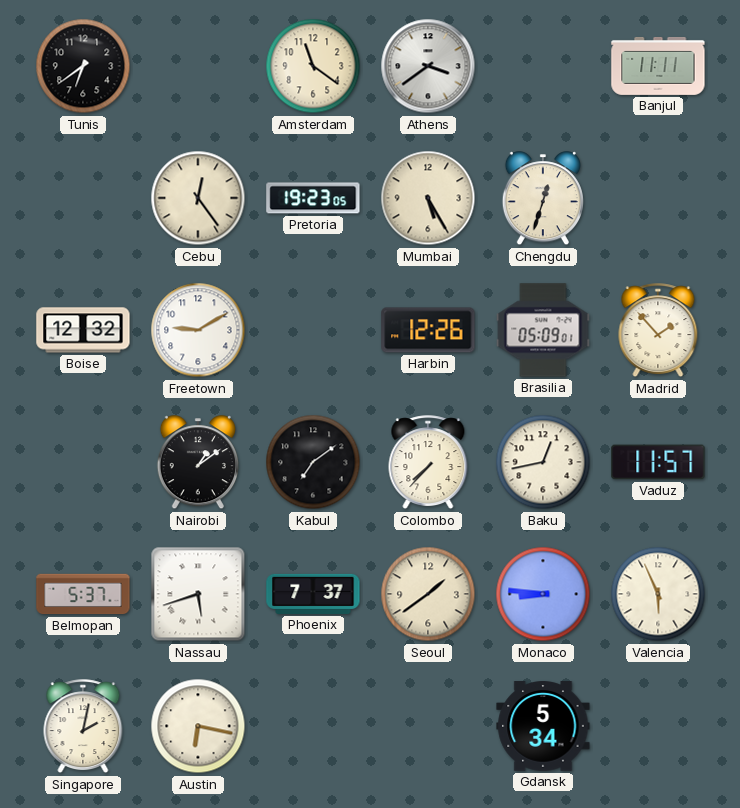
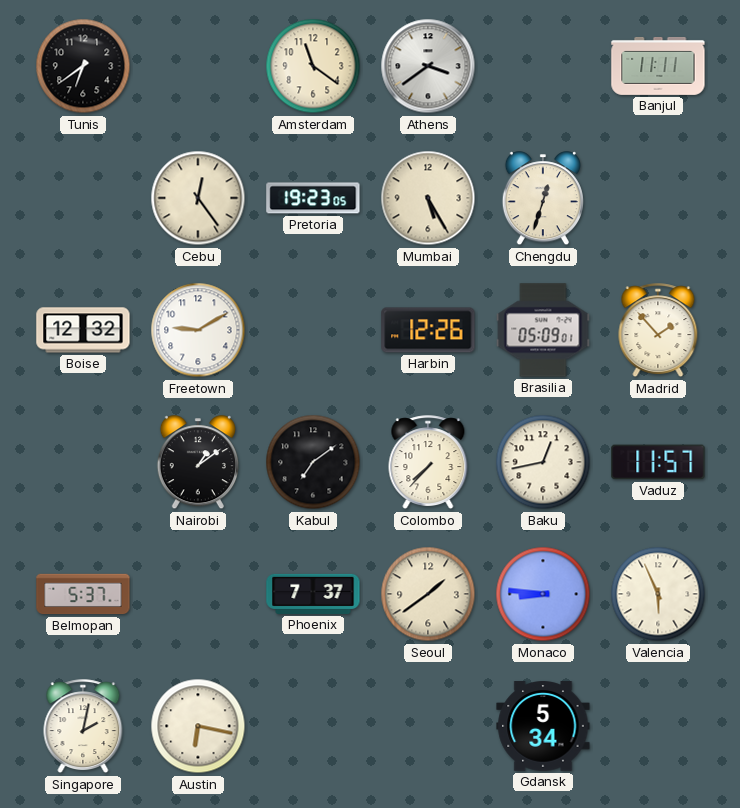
Nassau: 5:42 -> none
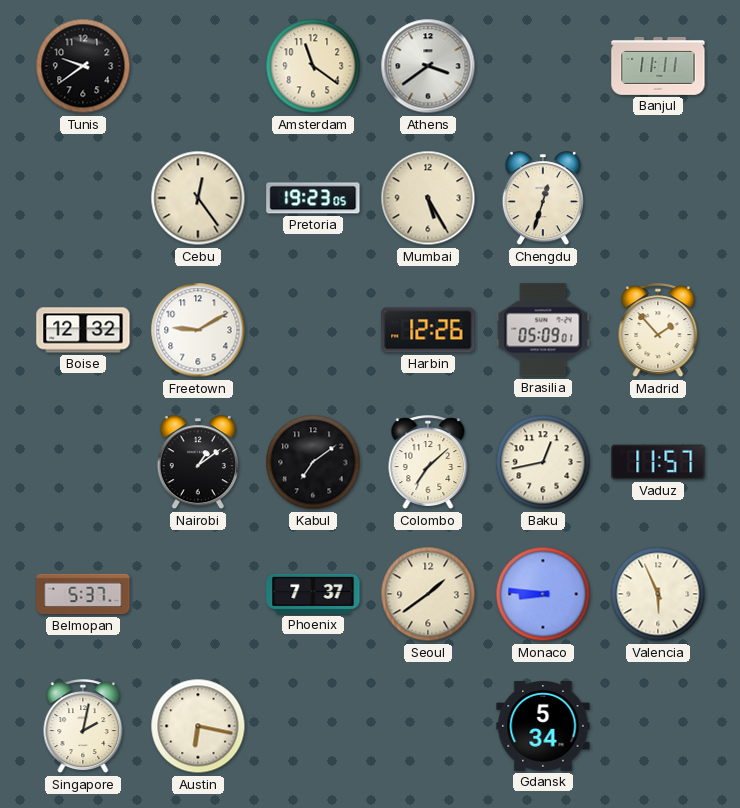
Tunis: 6:39 -> 9:39
Colombo: 7:37 -> 7:08
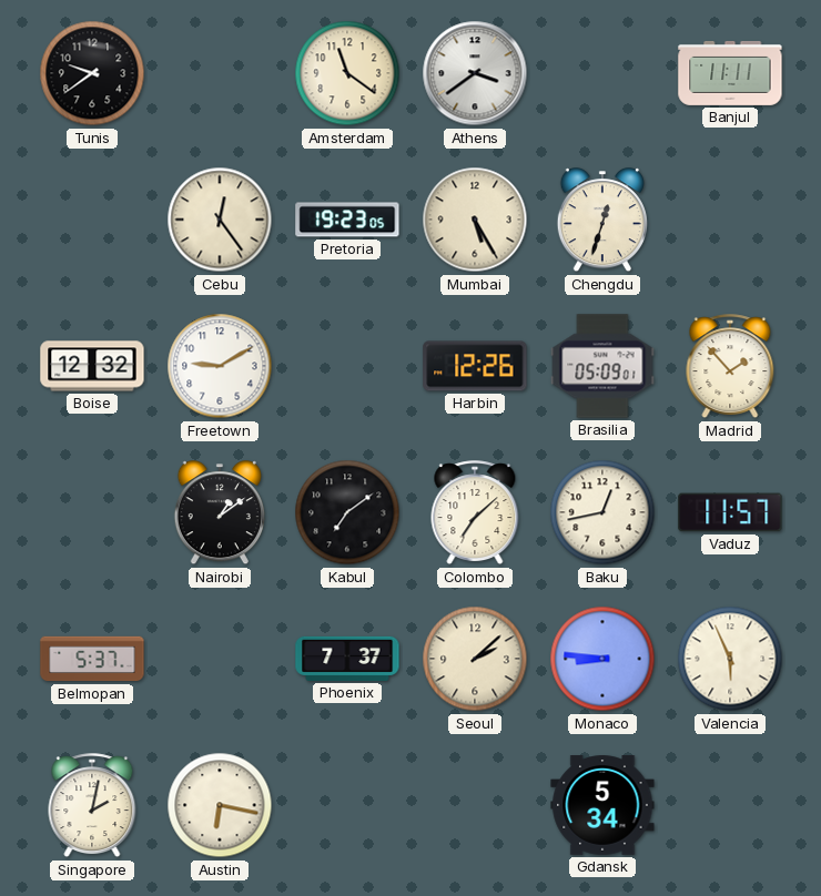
Seoul: 1:39 -> 2:08
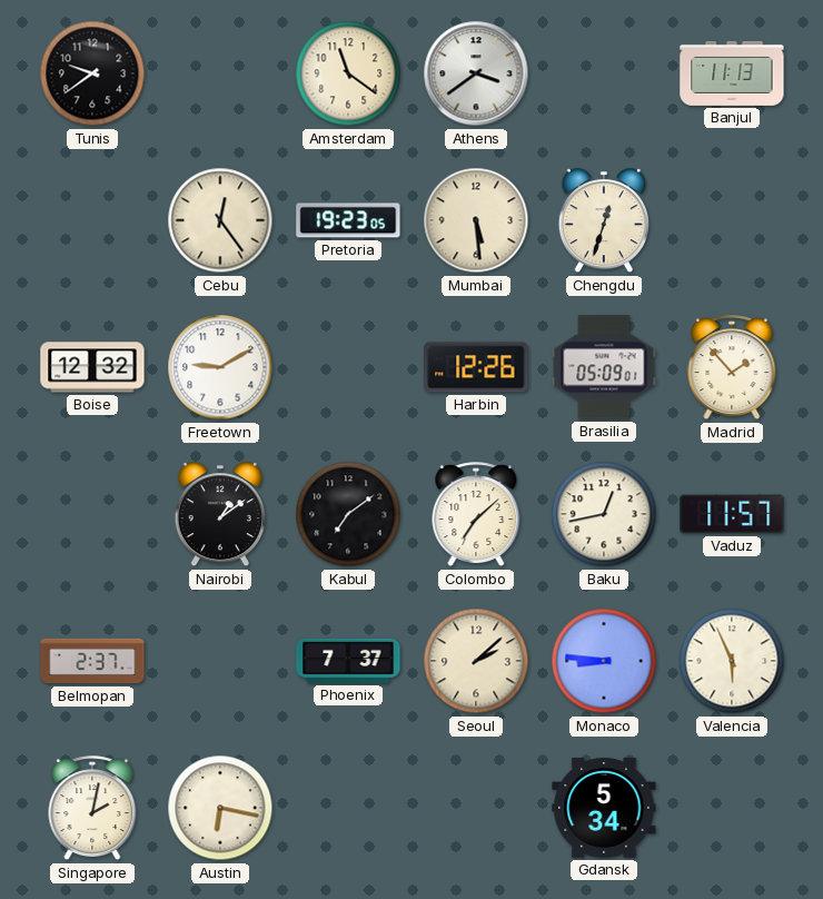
Banjul: 11:11 -> 11:13
Mumbai: 5:25 -> 5:29
Belmopan: 5:37 -> 2:37
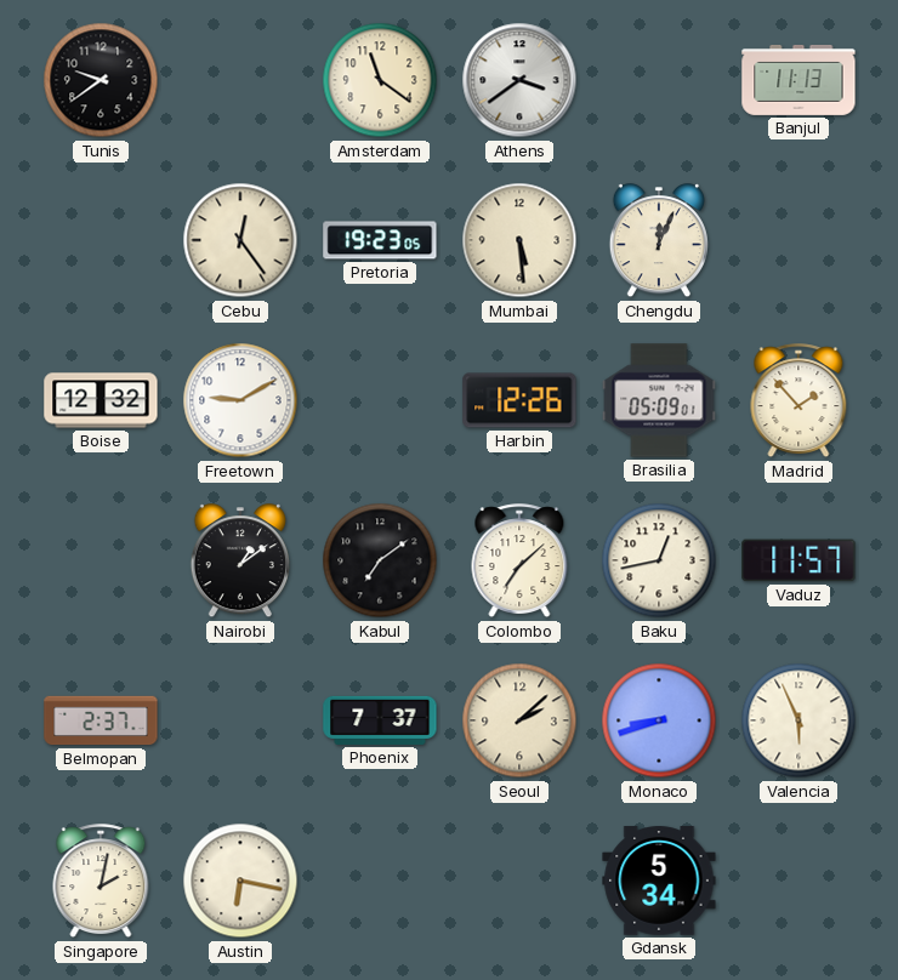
Chengdu: 12:33 -> 12:04
Monaco: 8:46 -> 8:42
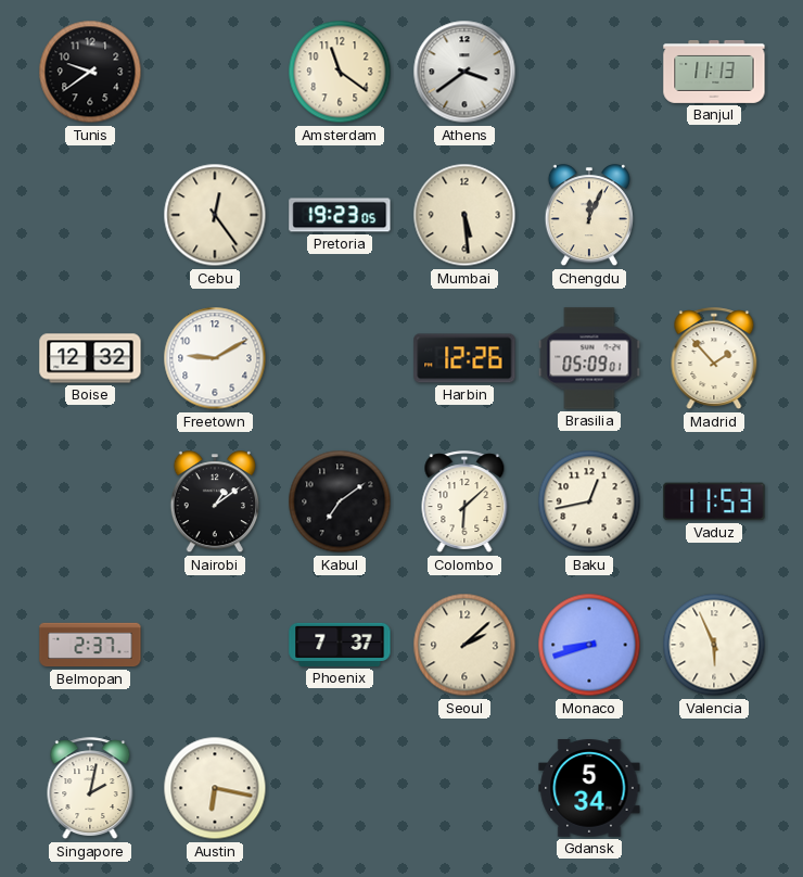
Colombo: 7:08 -> 6:08
Vaduz: 11:57 -> 11:53
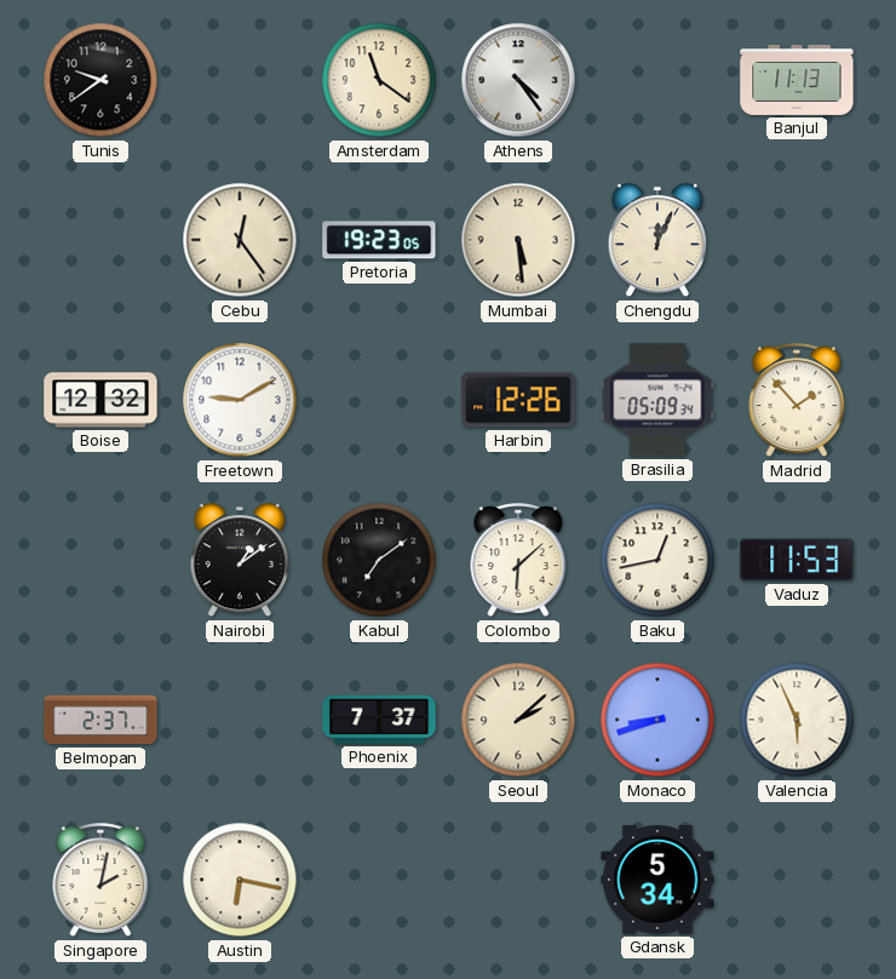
Athens: 3:39 -> 4:24
Brasilia: 05:09:01 -> 05:09:34
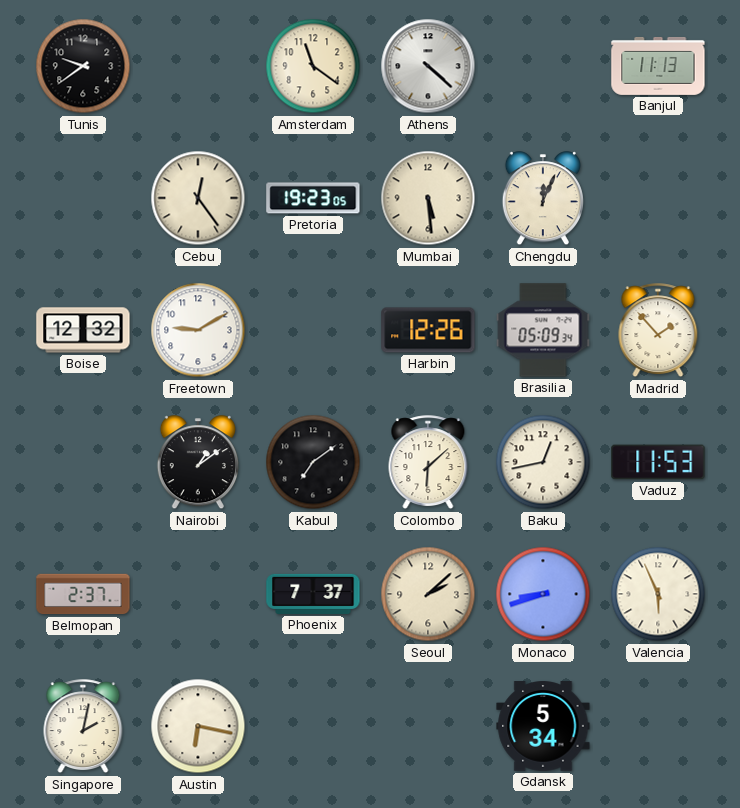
Athens: 4:24 -> 4:22
